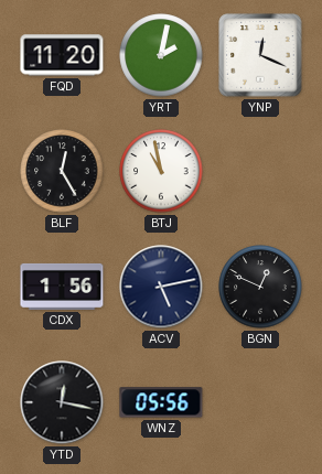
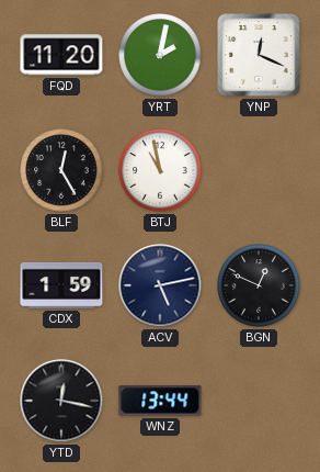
CDX: 1:56 -> 1:59
WNZ: 05:56 -> 13:44
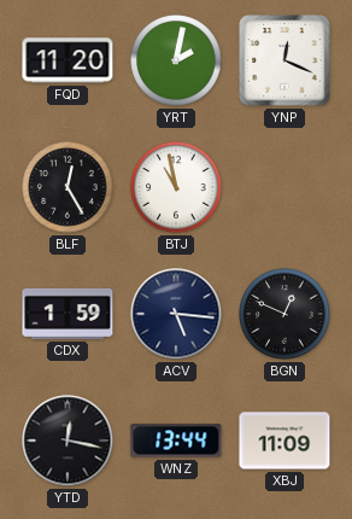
ACV: 5:13 -> 5:16
XBJ: none -> 11:09
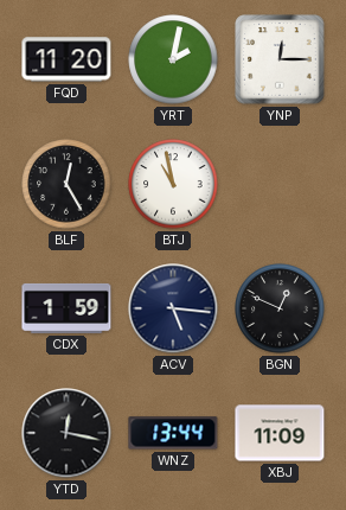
YNP: 12:19 -> 12:15
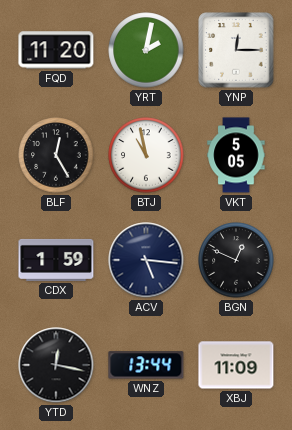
VKT: none -> 5:05
